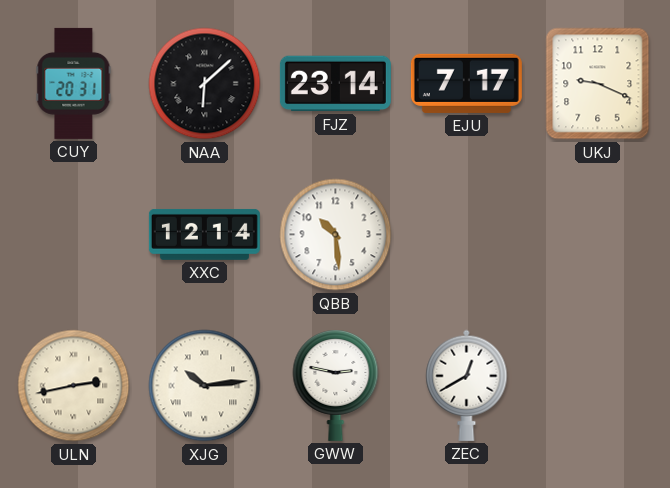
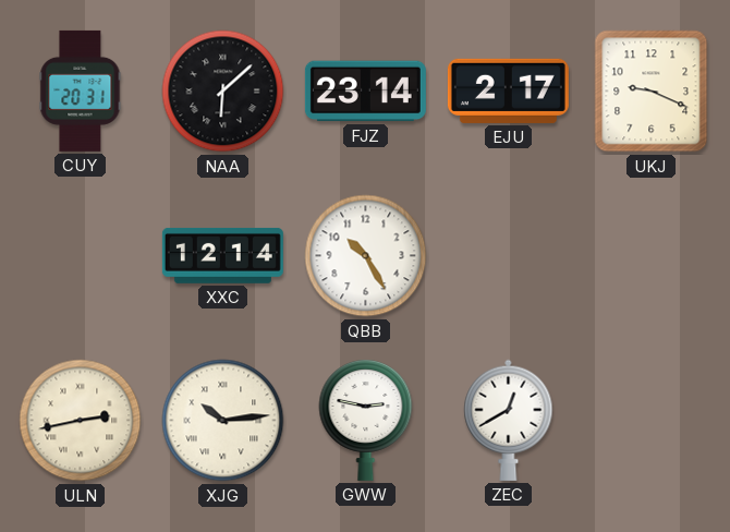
EJU: 7:17 -> 2:17
QBB: 10:29 -> 10:25
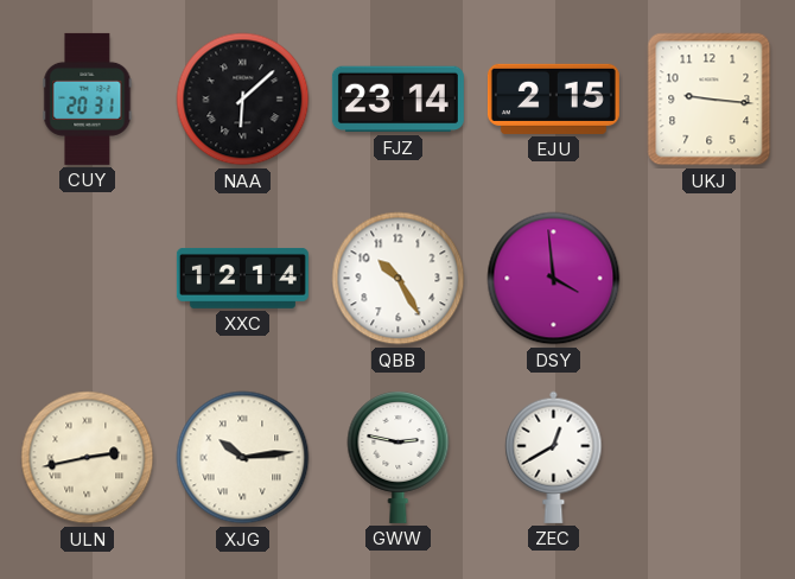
EJU: 2:17 -> 2:15
UKJ: 9:19 -> 9:16
DSY: none -> 3:59
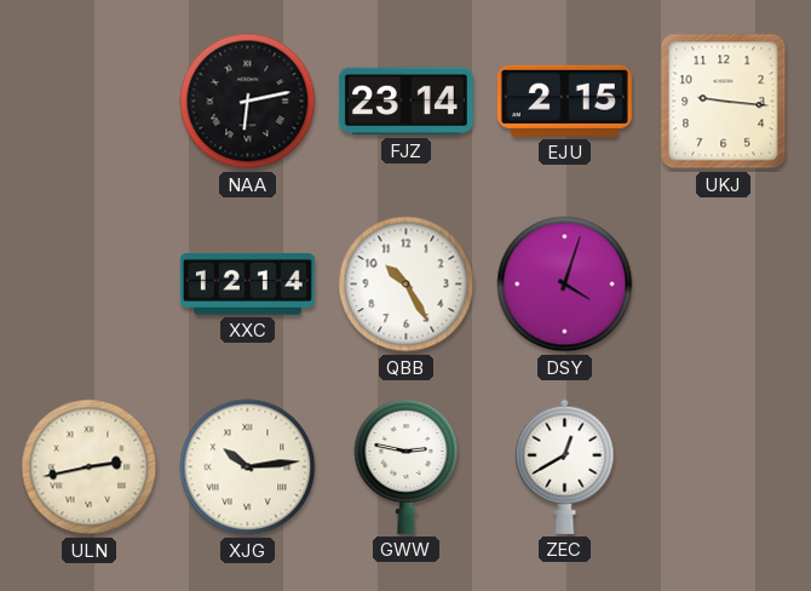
CUY: 20:31 -> none
NAA: 6:08 -> 6:13
DSY: 3:59 -> 4:03
